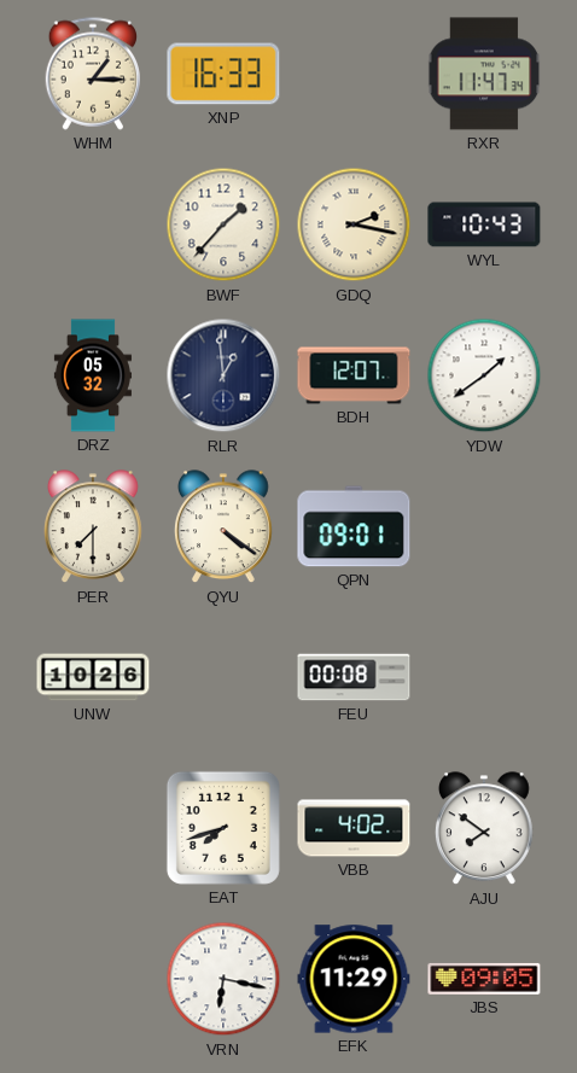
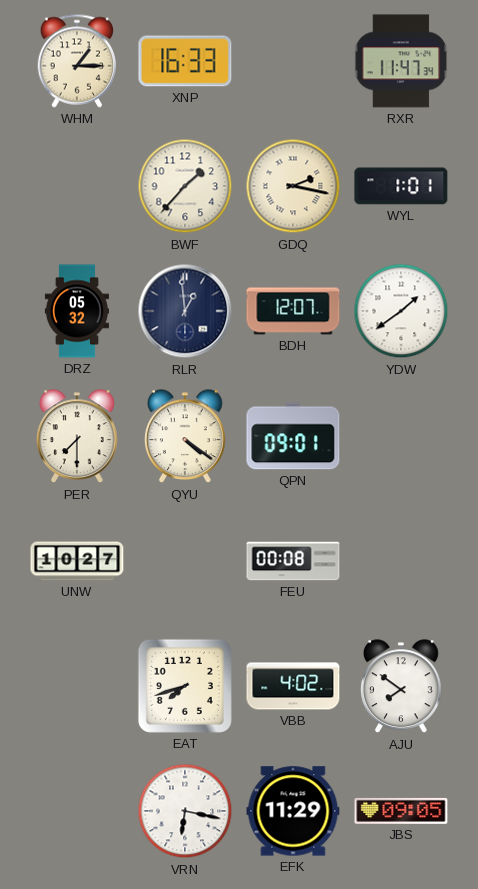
WYL: 10:43 -> 1:01
UNW: 10:26 -> 10:27
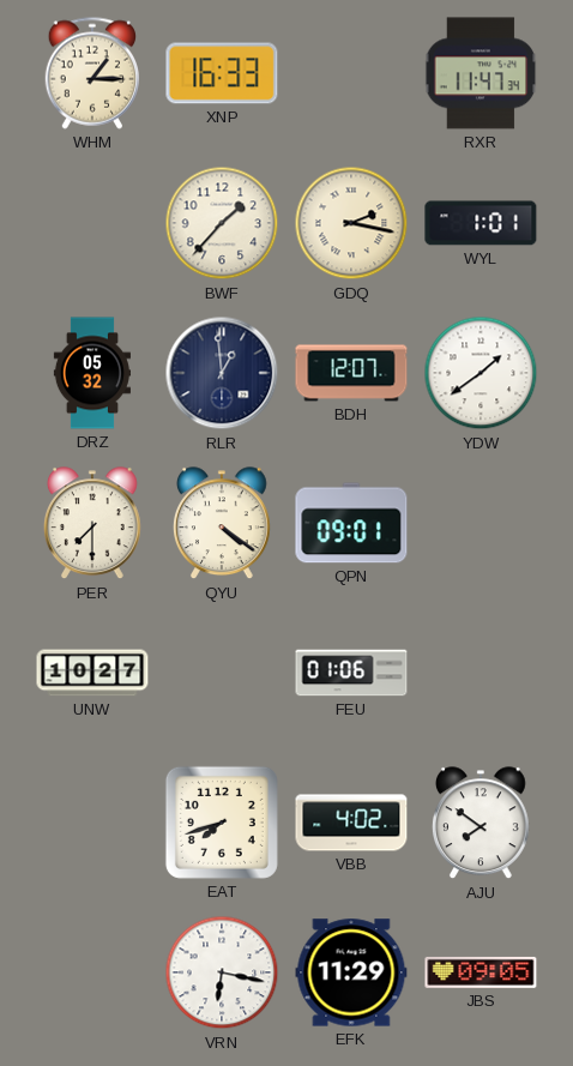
FEU: 00:08 -> 01:06
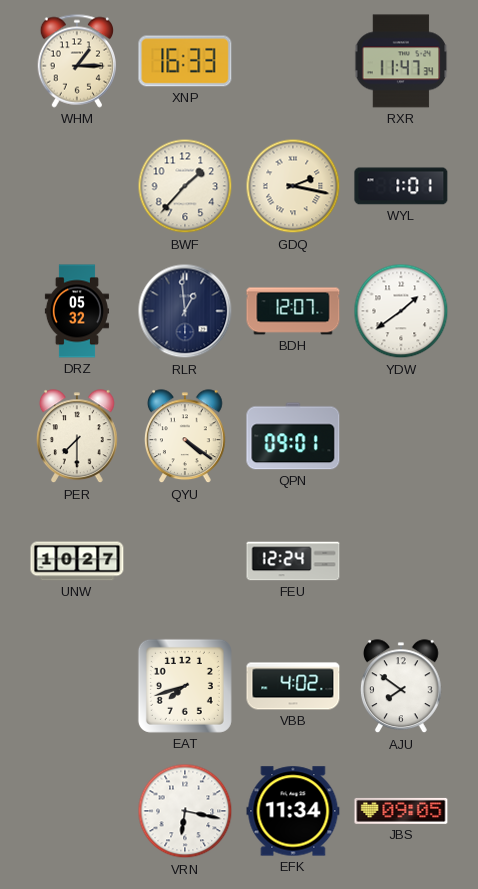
FEU: 01:06 -> 12:24
EFK: 11:29 -> 11:34
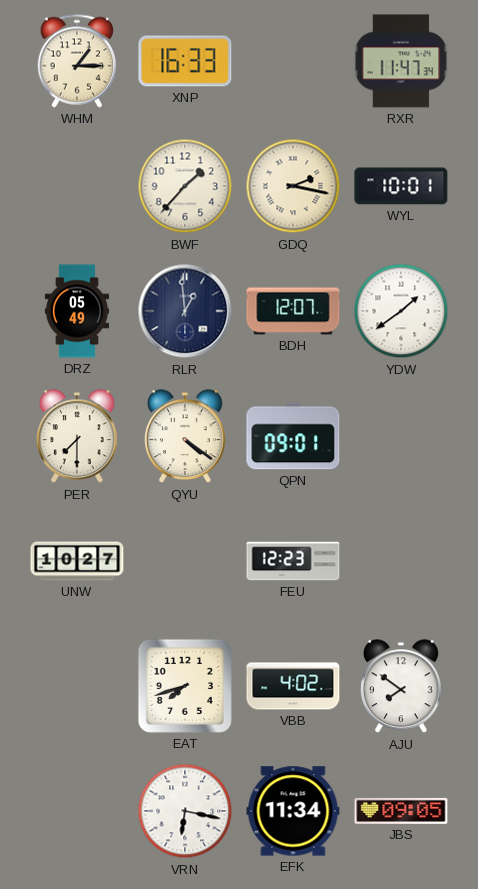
WYL: 1:01 -> 10:01
DRZ: 05:32 -> 05:49
FEU: 12:24 -> 12:23
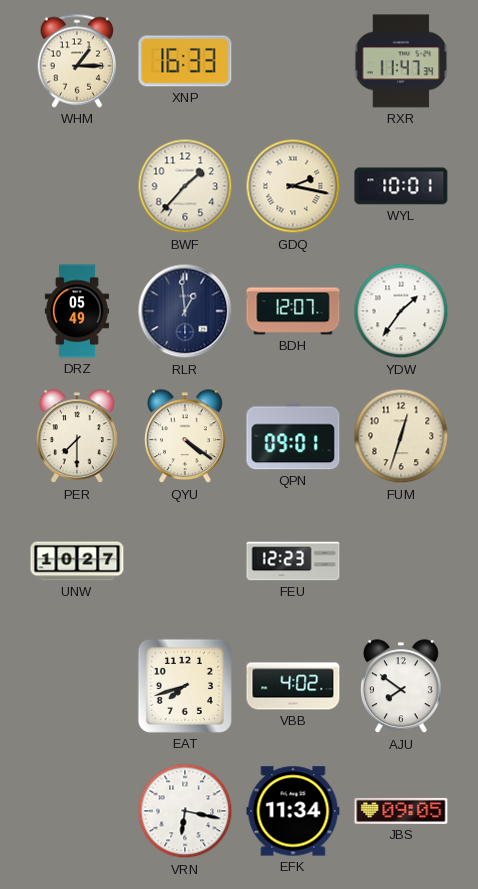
YDW: 1:39 -> 1:36
FUM: none -> 12:33
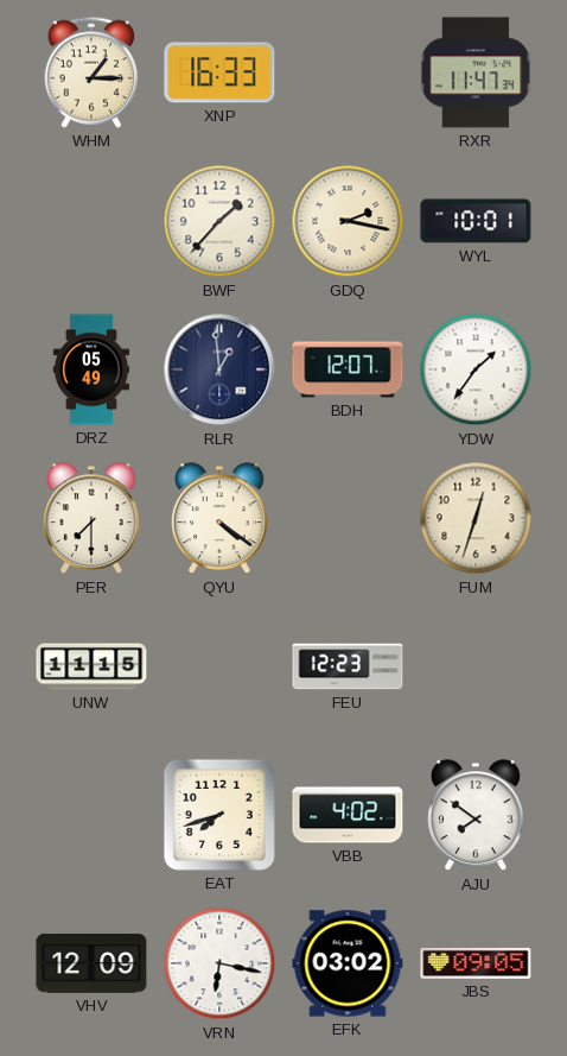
QPN: 09:01 -> none
UNW: 10:27 -> 11:15
VHV: none -> 12:09
EFK: 11:34 -> 03:02
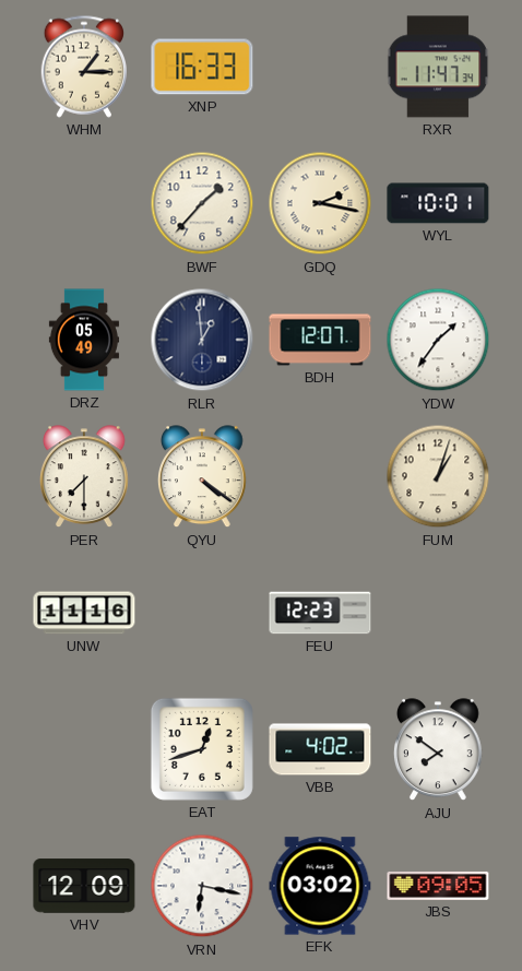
FUM: 12:33 -> 1:03
UNW: 11:15 -> 11:16
EAT: 7:42 -> 12:42
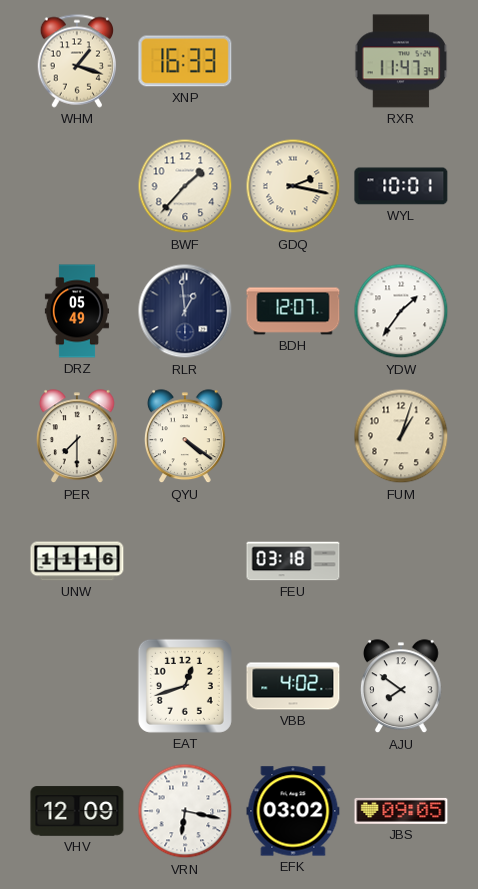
WHM: 1:15 -> 1:18
FEU: 12:23 -> 03:18
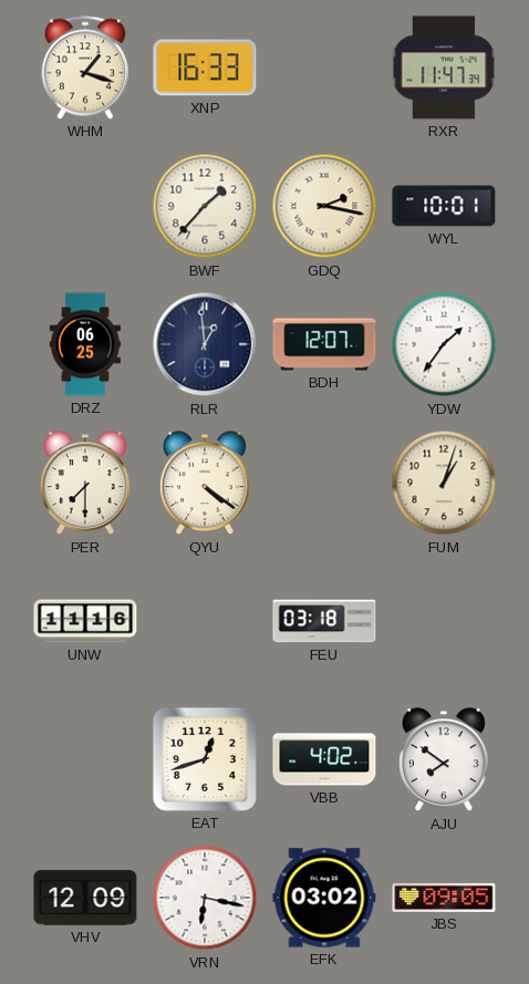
DRZ: 05:49 -> 06:25
